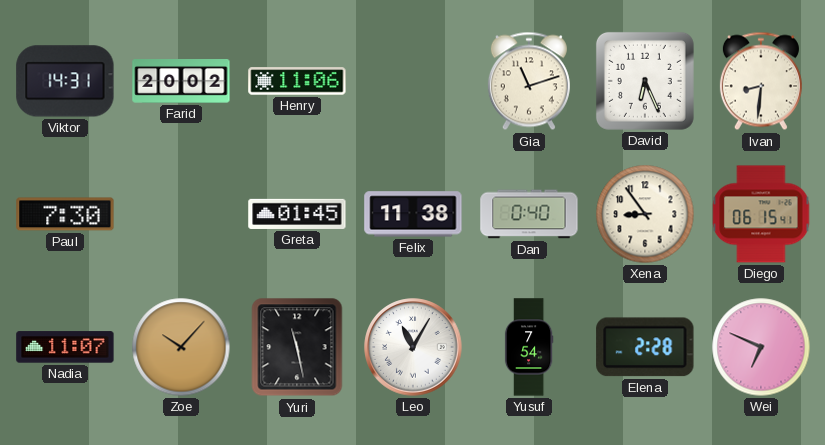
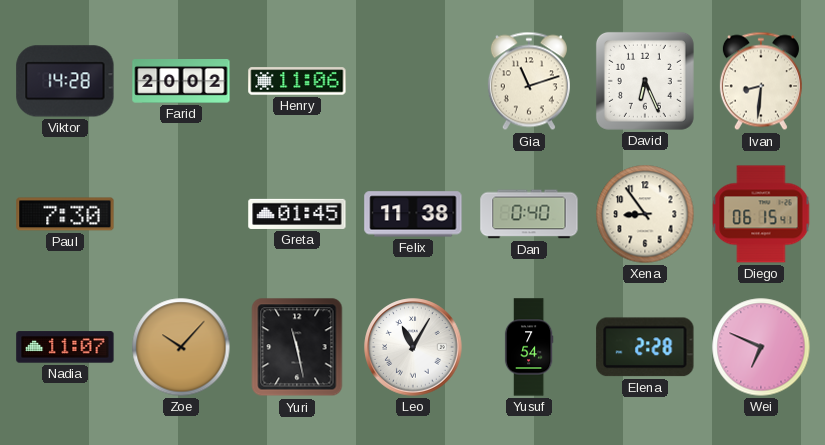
Viktor: 14:31 -> 14:28
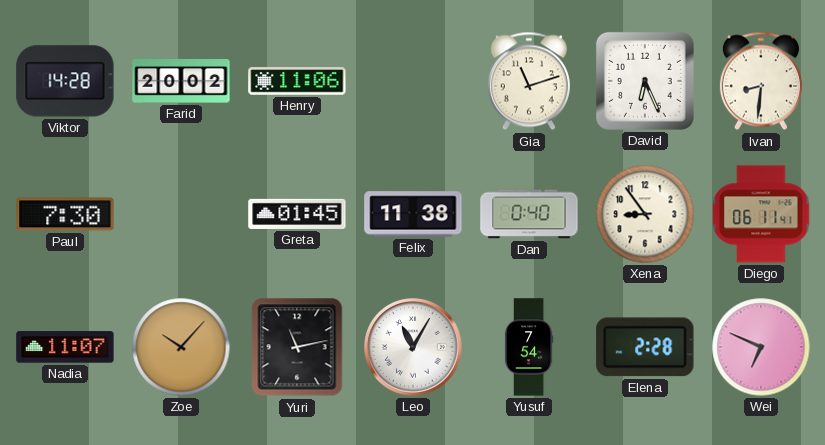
Diego: 06:15 -> 06:11
Yuri: 11:28 -> 11:13
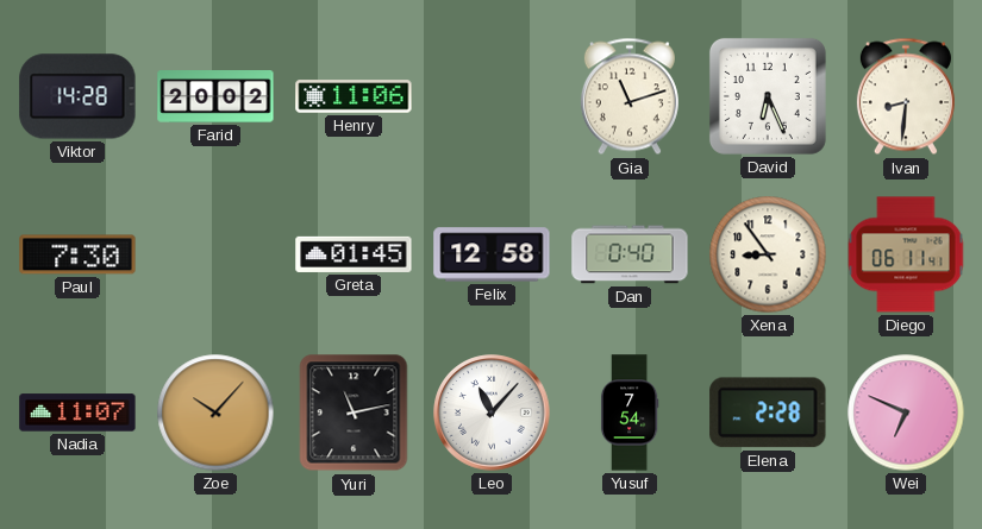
Felix: 11:38 -> 12:58
Leo: 11:05 -> 11:07
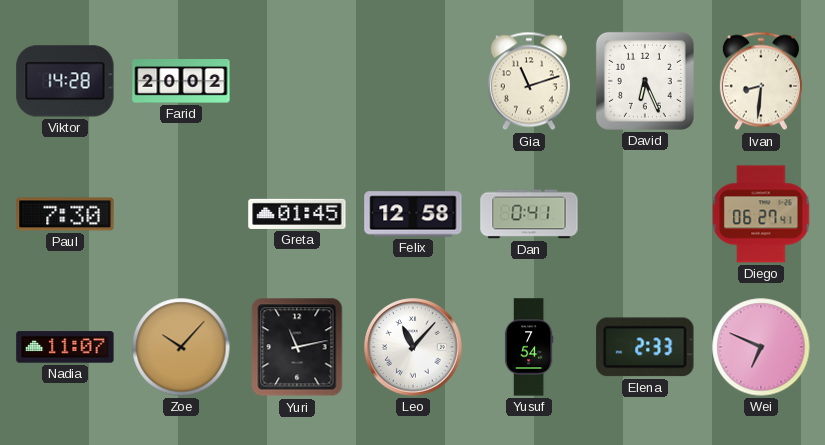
Henry: 11:06 -> none
Dan: 0:40 -> 0:41
Xena: 8:54 -> none
Diego: 06:11 -> 06:27
Elena: 2:28 -> 2:33
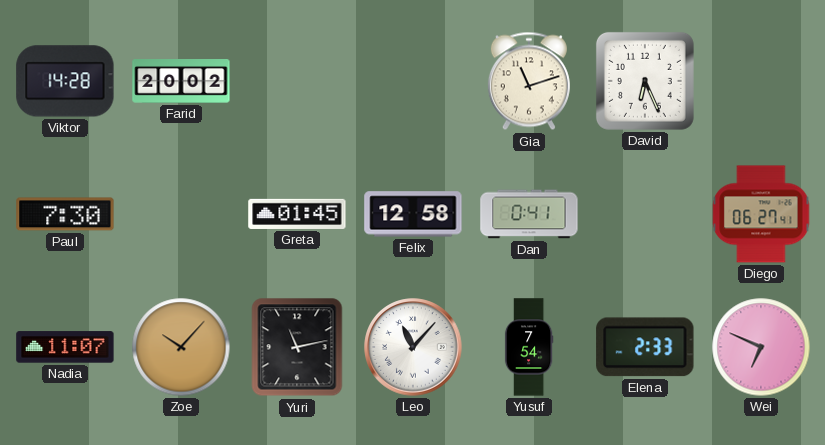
Ivan: 8:31 -> none
